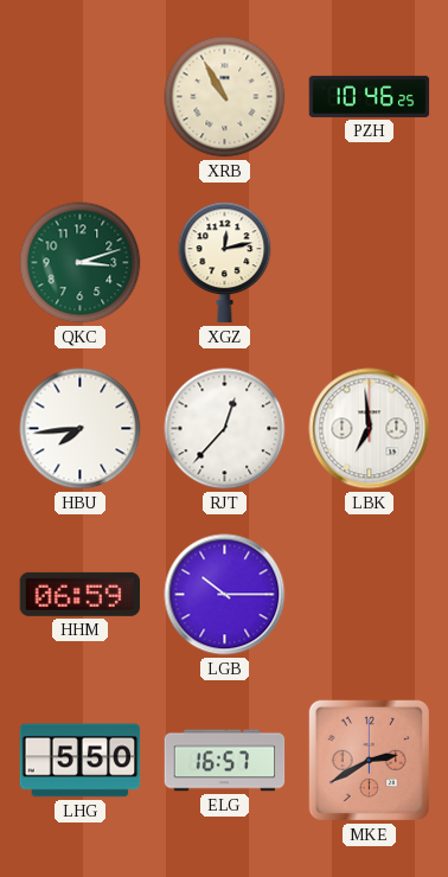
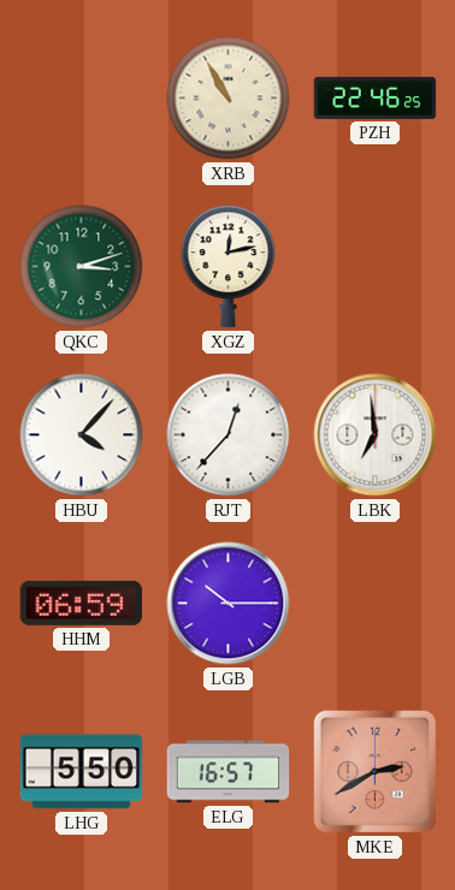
PZH: 10:46 -> 22:46
HBU: 7:44 -> 4:07
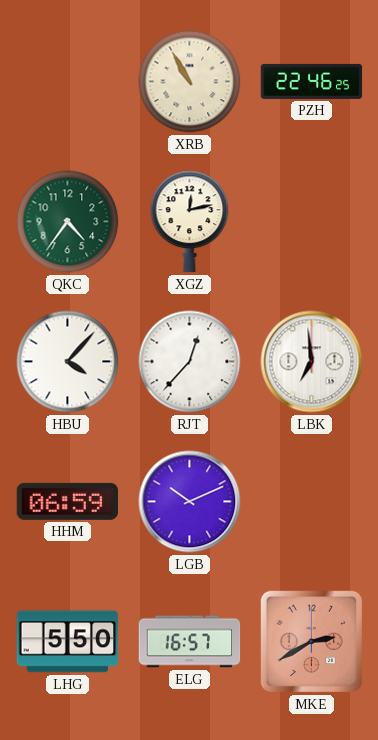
QKC: 3:12 -> 4:36
LGB: 10:15 -> 10:11
